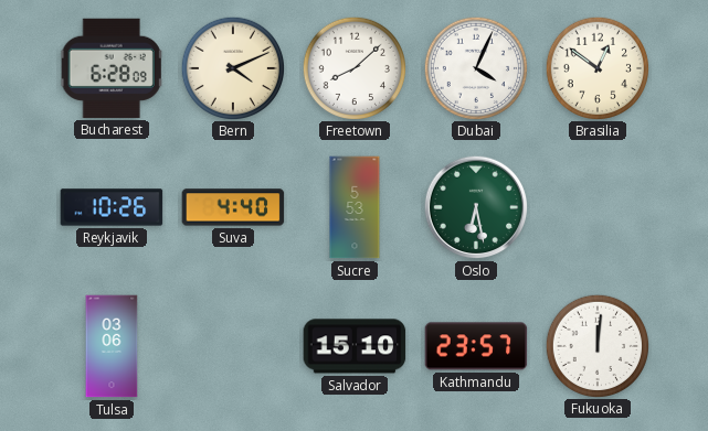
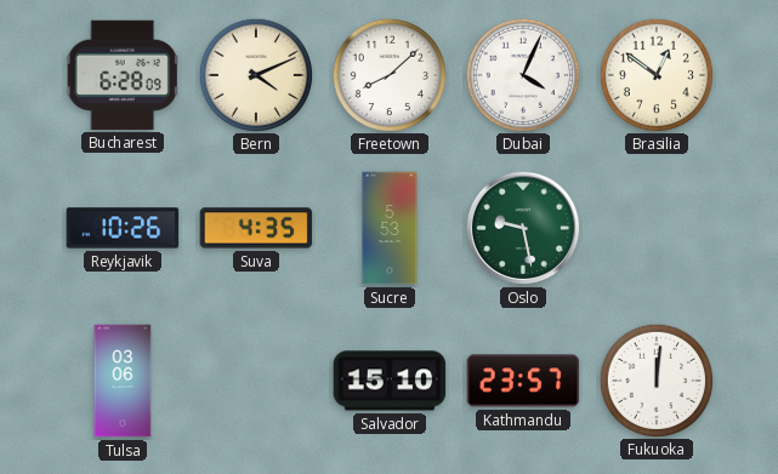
Suva: 4:40 -> 4:35
Oslo: 6:28 -> 9:28
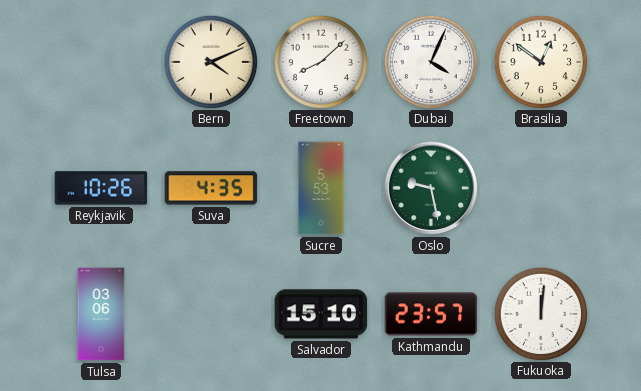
Bucharest: 6:28 -> none
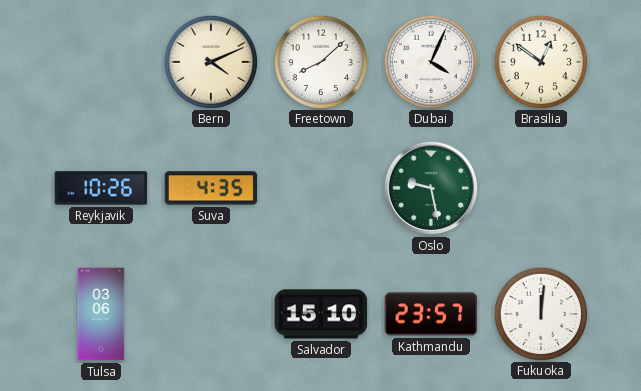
Sucre: 5:53 -> none
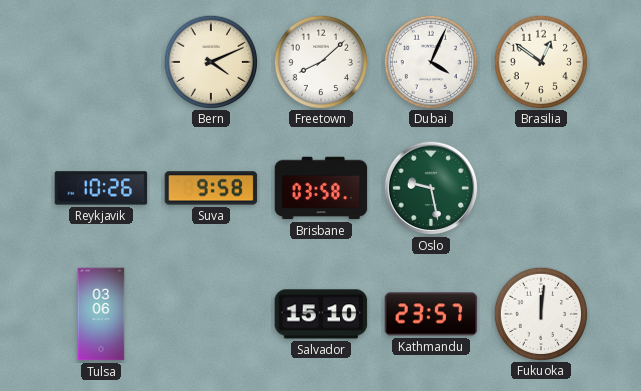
Suva: 4:35 -> 9:58
Brisbane: none -> 03:58
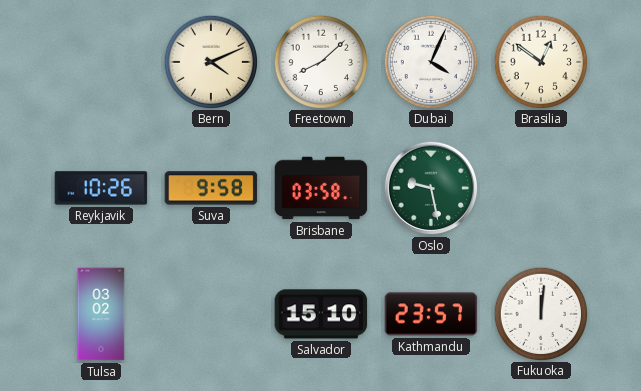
Tulsa: 03:06 -> 03:02
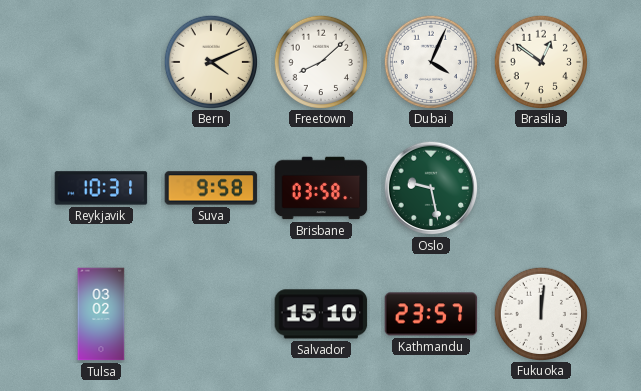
Reykjavik: 10:26 -> 10:31
